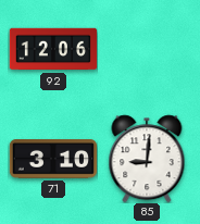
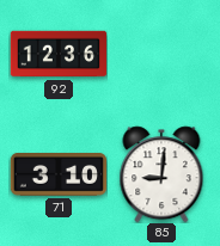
92: 12:06 -> 12:36
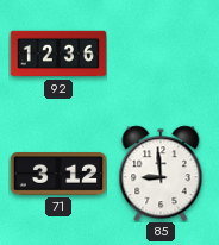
71: 3:10 -> 3:12
85: 9:01 -> 8:59
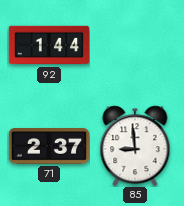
92: 12:36 -> 1:44
71: 3:12 -> 2:37
